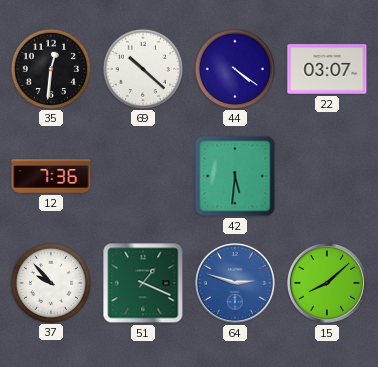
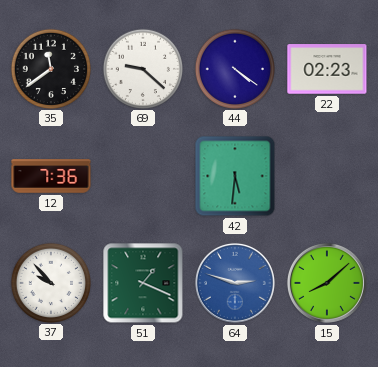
35: 12:31 -> 11:39
69: 10:22 -> 9:22
22: 03:07 -> 02:23
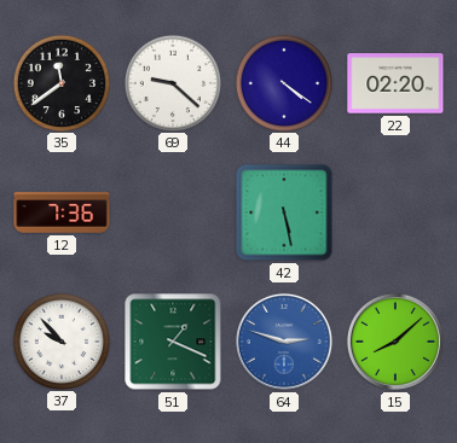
22: 02:23 -> 02:20
42: 5:31 -> 5:28
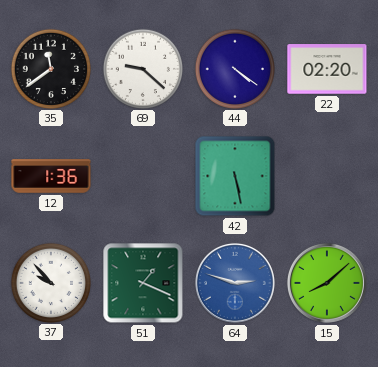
12: 7:36 -> 1:36
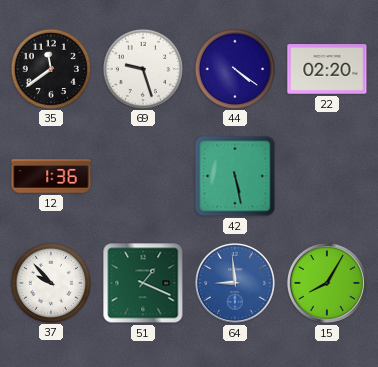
69: 9:22 -> 9:27
64: 2:48 -> 8:59
15: 8:08 -> 8:05
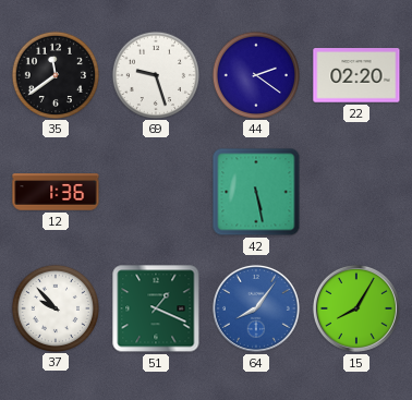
44: 4:21 -> 2:21
64: 8:59 -> 8:06
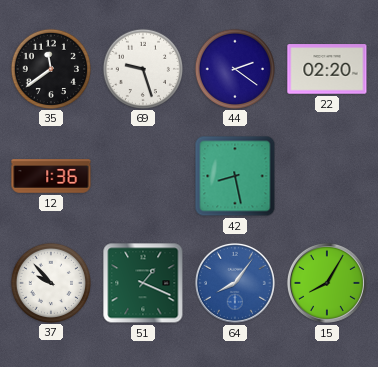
42: 5:28 -> 8:28
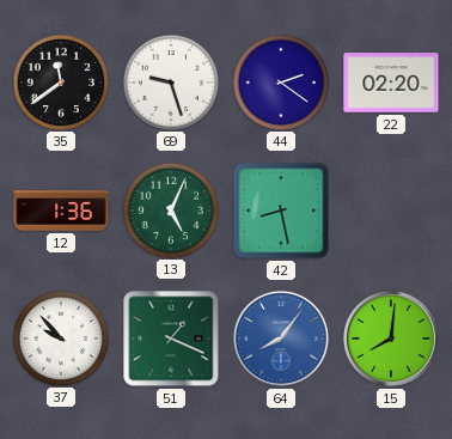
13: none -> 5:04
15: 8:05 -> 8:01
